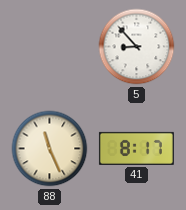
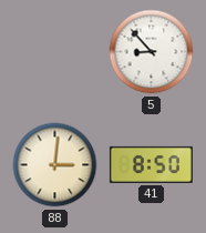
88: 11:26 -> 3:01
41: 8:17 -> 8:50
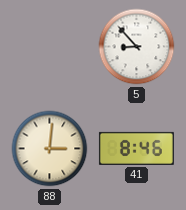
41: 8:50 -> 8:46
